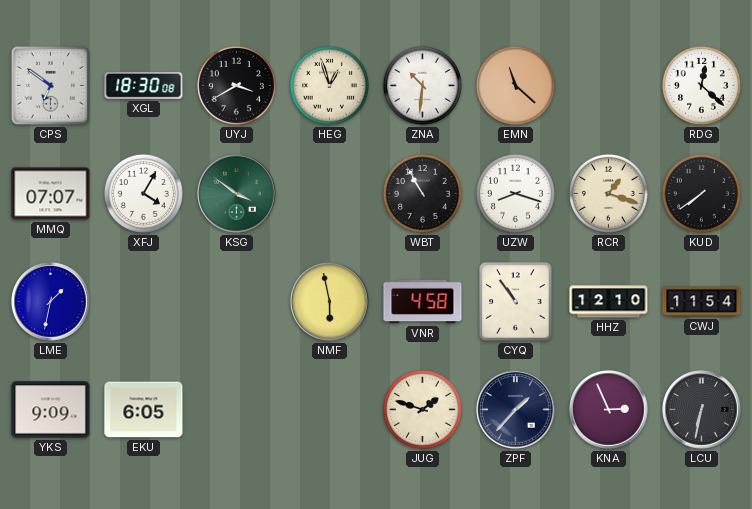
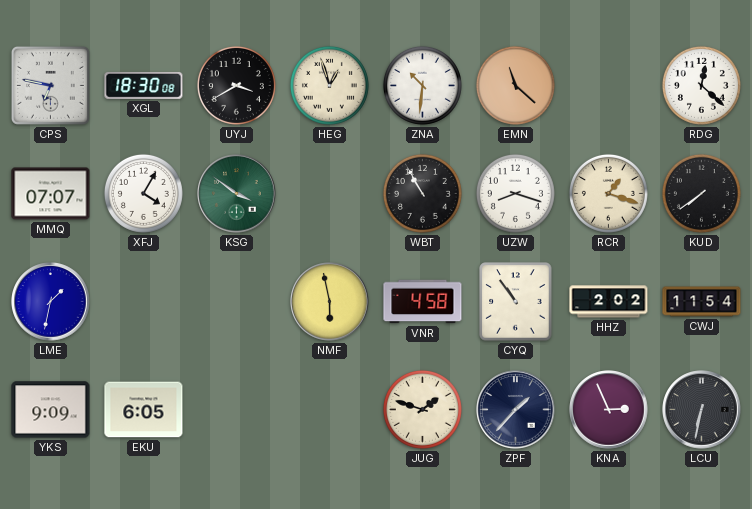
CPS: 6:51 -> 6:47
HHZ: 12:10 -> 2:02
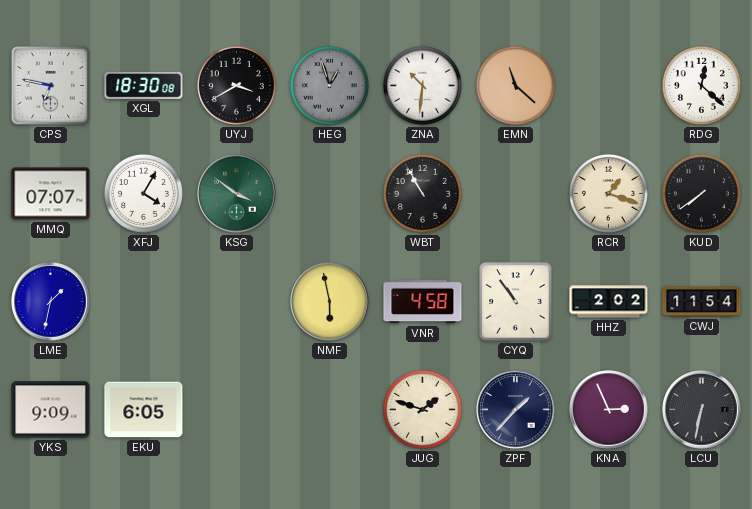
HEG dial: cream -> grey
UZW: 8:18 -> none
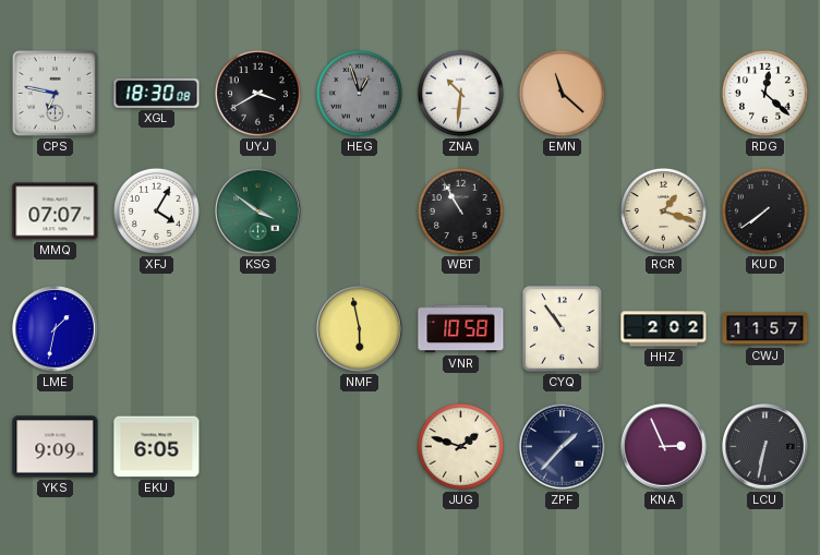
VNR: 4:58 -> 10:58
CWJ: 11:54 -> 11:57
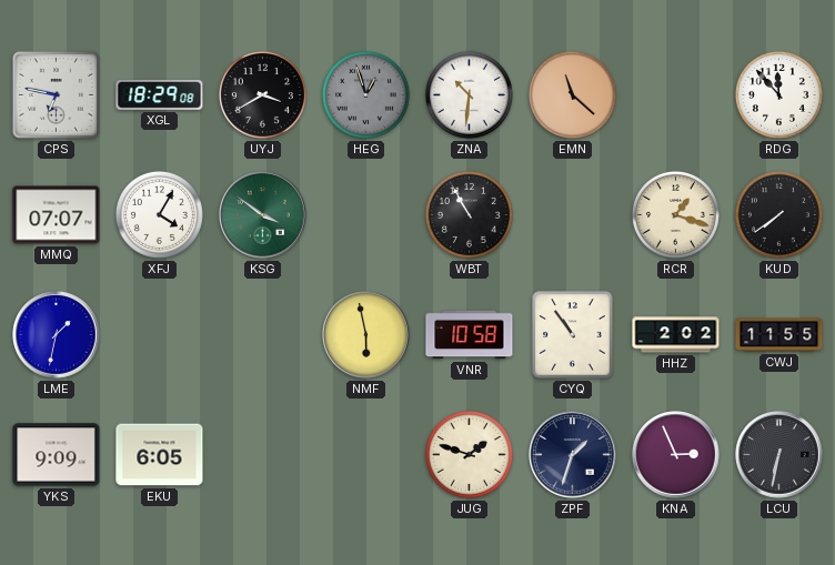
XGL: 18:30 -> 18:29
RDG: 12:22 -> 11:53
CWJ: 11:57 -> 11:55
ZPF: 1:37 -> 1:33
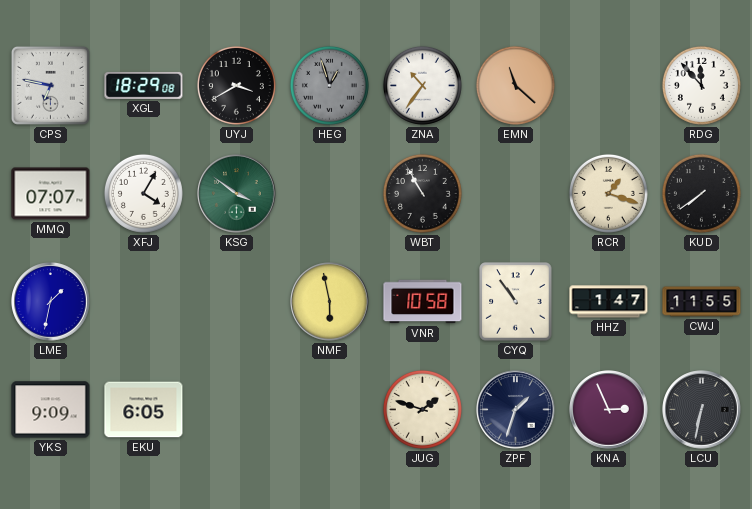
ZNA: 10:31 -> 10:36
HHZ: 2:02 -> 1:47
